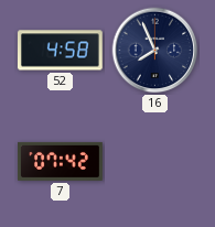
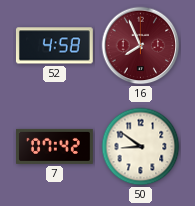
16 dial: navy -> burgundy
50: none -> 8:51
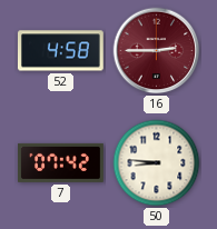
16: 7:56 -> 2:45
50: 8:51 -> 8:46
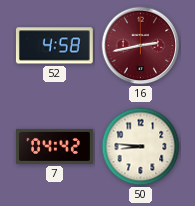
16: 2:45 -> 2:43
7: 07:42 -> 04:42
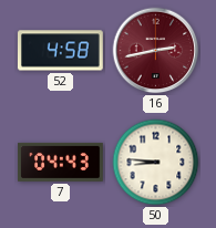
7: 04:42 -> 04:43
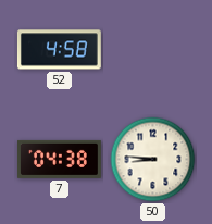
16: 2:43 -> none
7: 04:43 -> 04:38
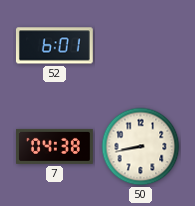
52: 4:58 -> 6:01
50: 8:46 -> 8:43
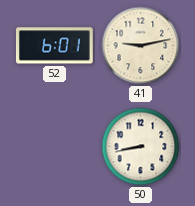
41: none -> 9:13
7: 04:38 -> none
